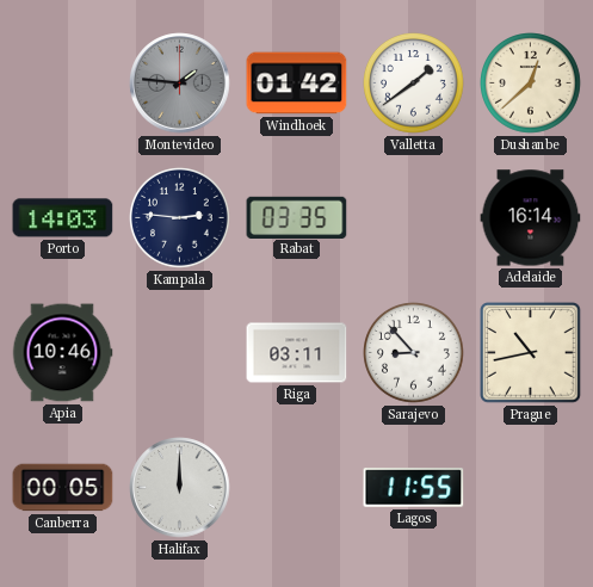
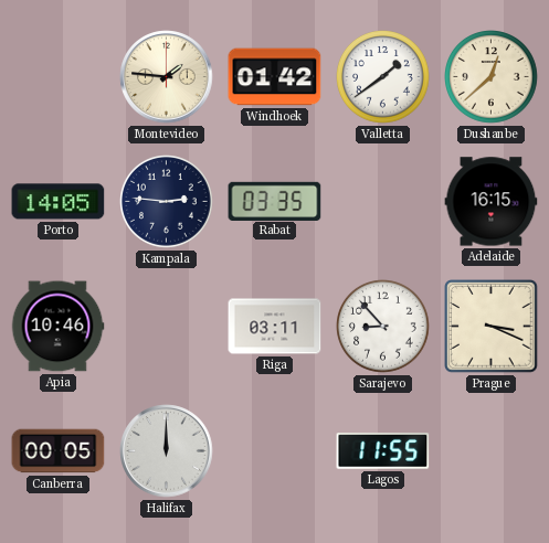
Montevideo dial: grey -> cream
Porto: 14:03 -> 14:05
Adelaide: 16:14 -> 16:15
Prague: 10:43 -> 3:19
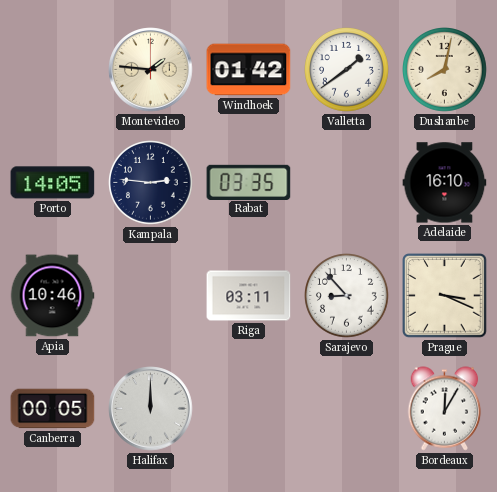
Dushanbe: 12:38 -> 8:02
Adelaide: 16:15 -> 16:10
Lagos: 11:55 -> none
Bordeaux: none -> 12:05
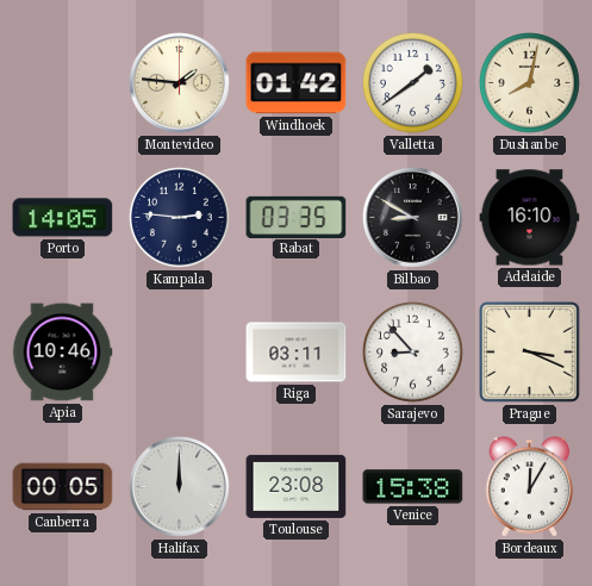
Bilbao: none -> 8:50
Toulouse: none -> 23:08
Venice: none -> 15:38
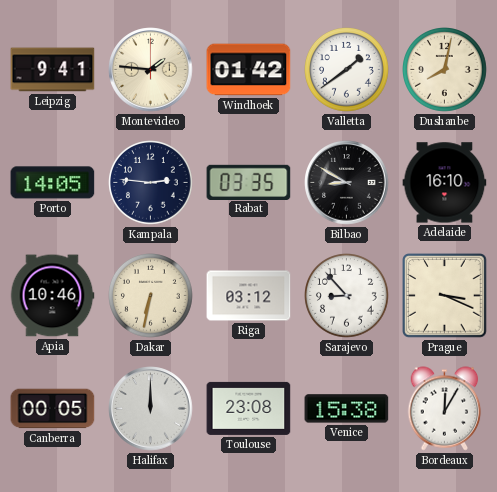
Leipzig: none -> 9:41
Dakar: none -> 6:32
Riga: 03:11 -> 03:12
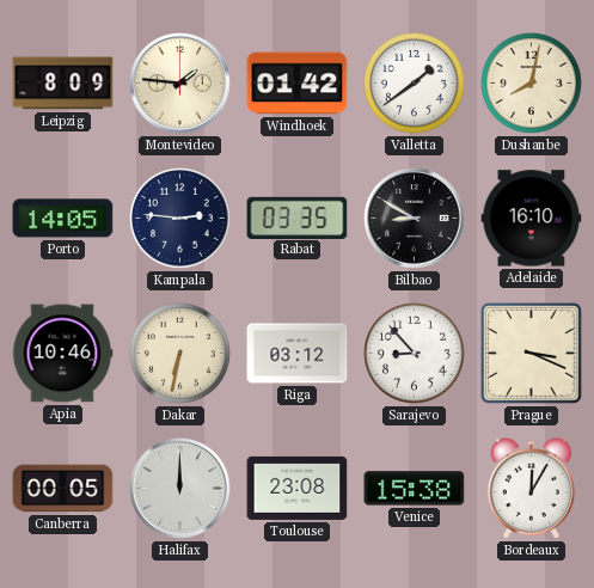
Leipzig: 9:41 -> 8:09
